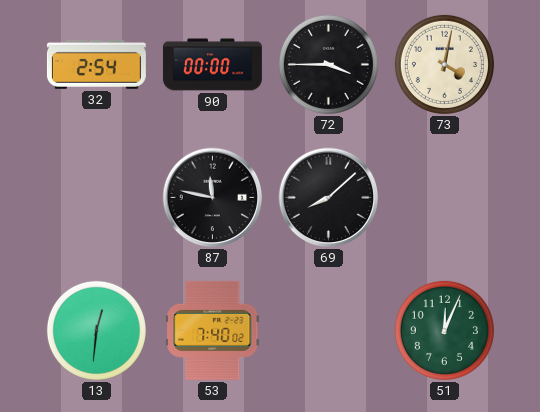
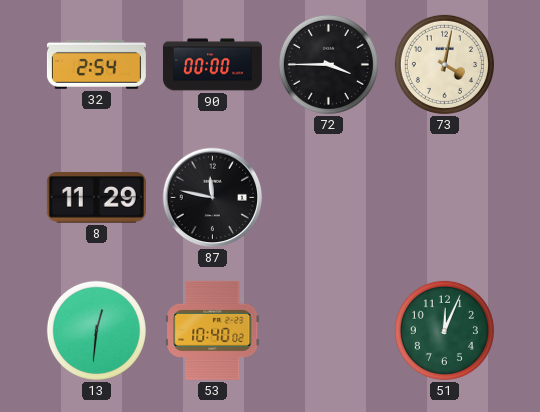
8: none -> 11:29
69: 8:08 -> none
53: 7:40 -> 10:40
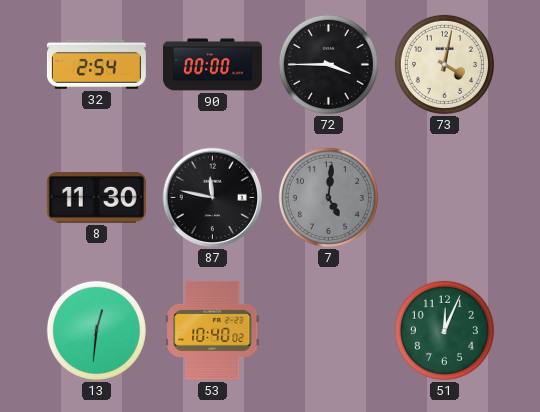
8: 11:29 -> 11:30
7: none -> 5:01
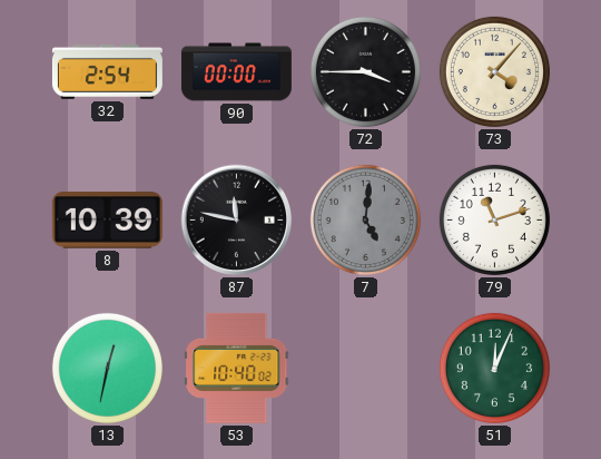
73: 4:02 -> 4:07
8: 11:30 -> 10:39
79: none -> 11:12
13: 12:31 -> 12:32
